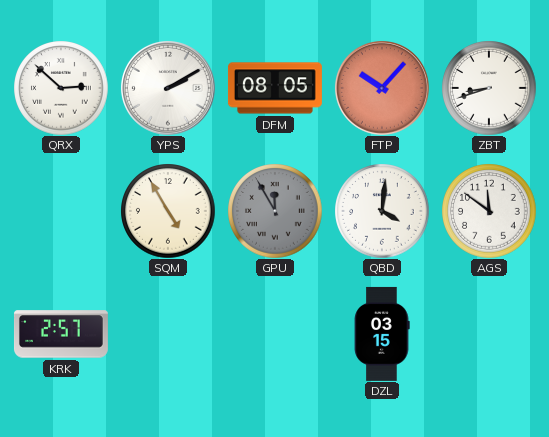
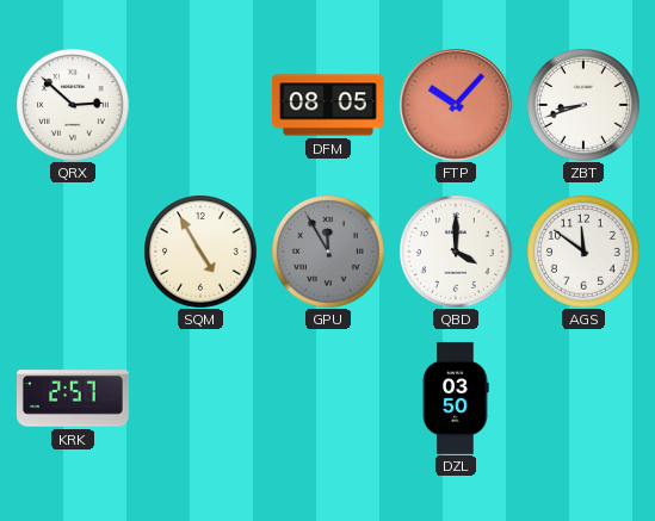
YPS: 2:10 -> none
QBD: 4:01 -> 4:00
DZL: 03:15 -> 03:50
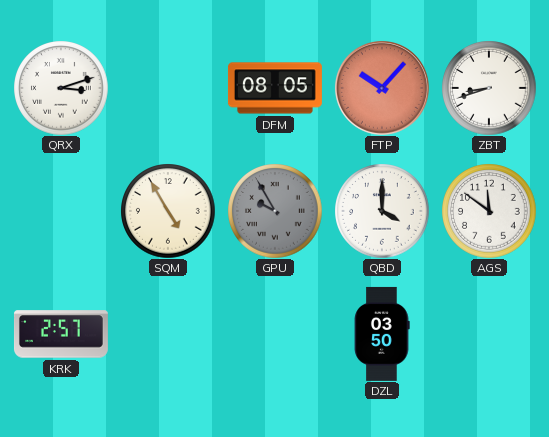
QRX: 2:52 -> 3:12
GPU: 11:55 -> 9:55
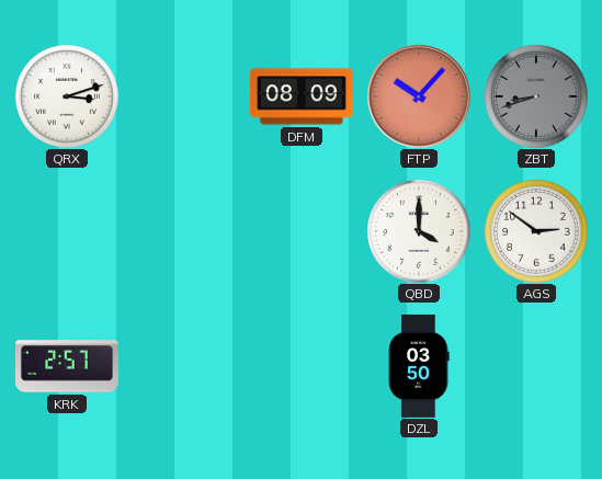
DFM: 08:05 -> 08:09
ZBT dial: white -> grey
SQM: 4:55 -> none
GPU: 9:55 -> none
AGS: 11:51 -> 2:51
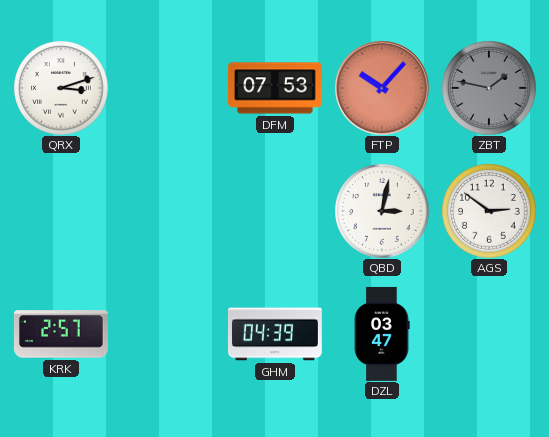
DFM: 08:09 -> 07:53
ZBT: 8:42 -> 1:47
QBD: 4:00 -> 3:02
GHM: none -> 04:39
DZL: 03:50 -> 03:47
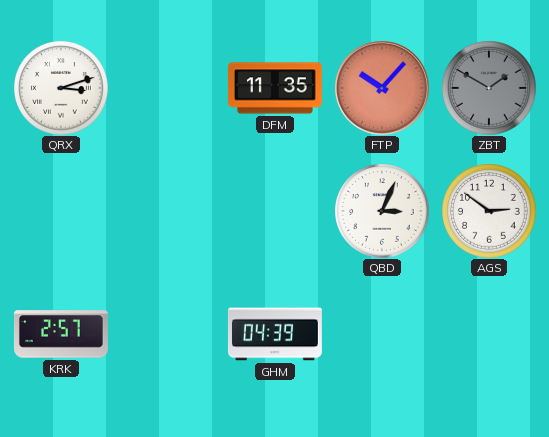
DFM: 07:53 -> 11:35
ZBT: 1:47 -> 1:50
QBD: 3:02 -> 3:04
DZL: 03:47 -> none
